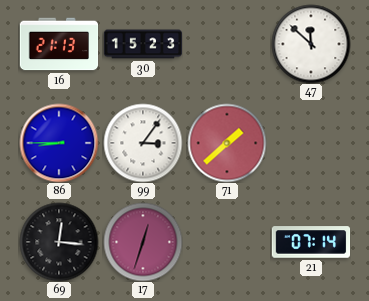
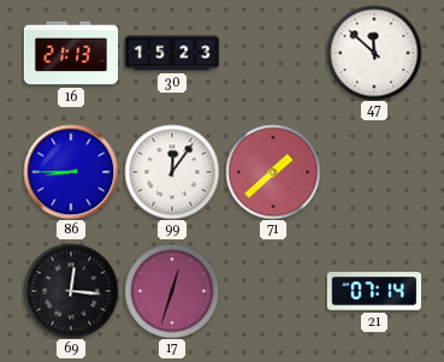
99: 3:06 -> 12:06
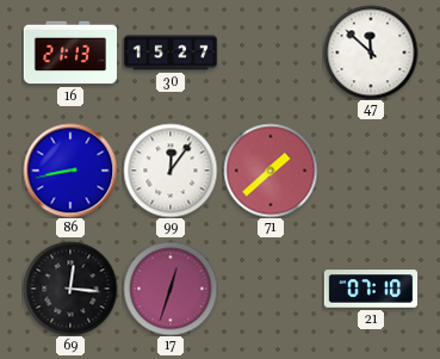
30: 15:23 -> 15:27
86: 8:45 -> 8:43
21: 07:14 -> 07:10
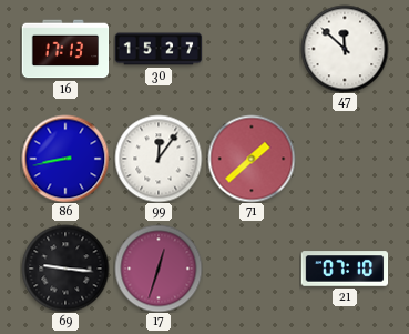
16: 21:13 -> 17:13
69: 12:16 -> 9:16
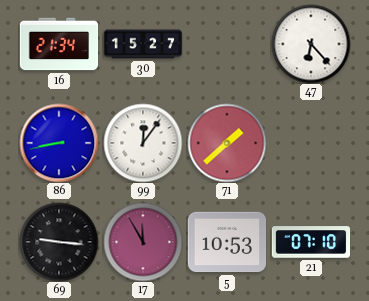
16: 17:13 -> 21:34
47: 11:52 -> 6:23
17: 12:33 -> 11:55
5: none -> 10:53
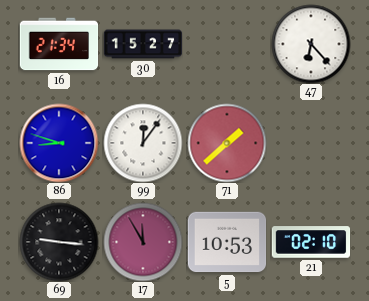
86: 8:43 -> 8:48
21: 07:10 -> 02:10
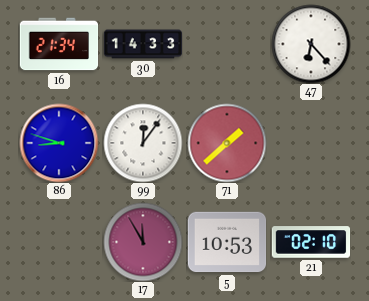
30: 15:27 -> 14:33
69: 9:16 -> none
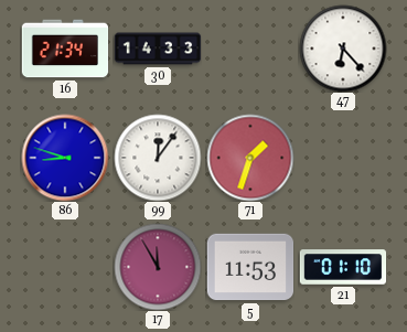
71: 1:38 -> 1:33
5: 10:53 -> 11:53
21: 02:10 -> 01:10
